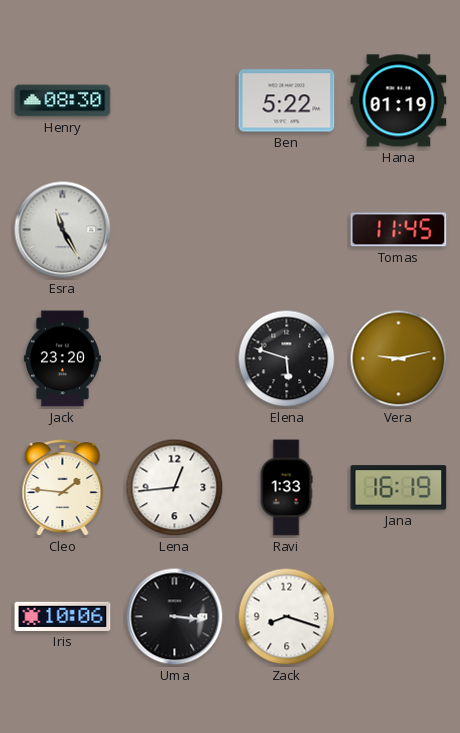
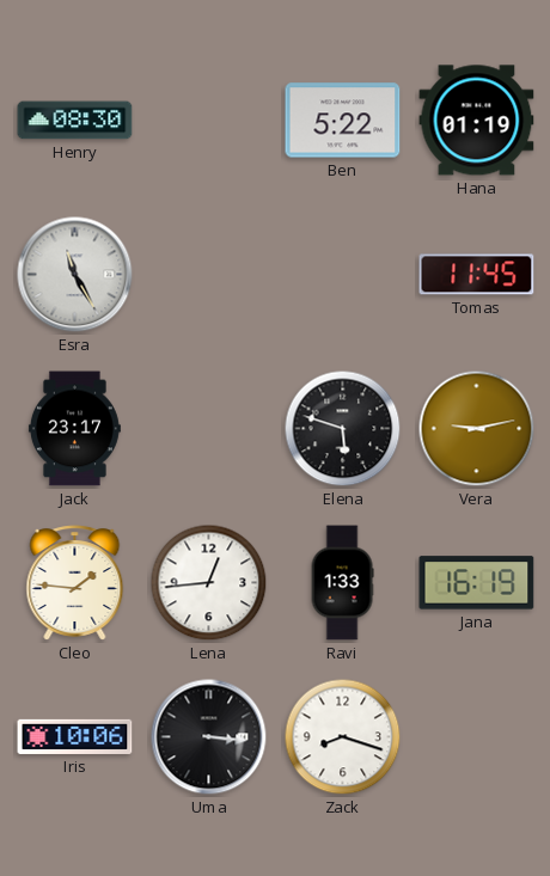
Jack: 23:20 -> 23:17
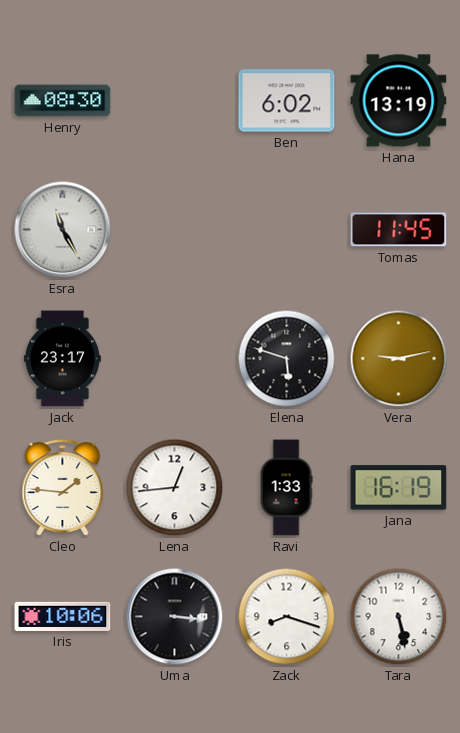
Ben: 5:22 -> 6:02
Hana: 01:19 -> 13:19
Tara: none -> 5:28
